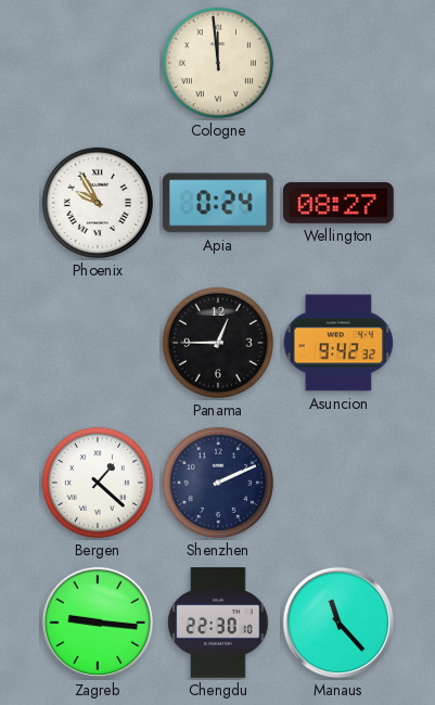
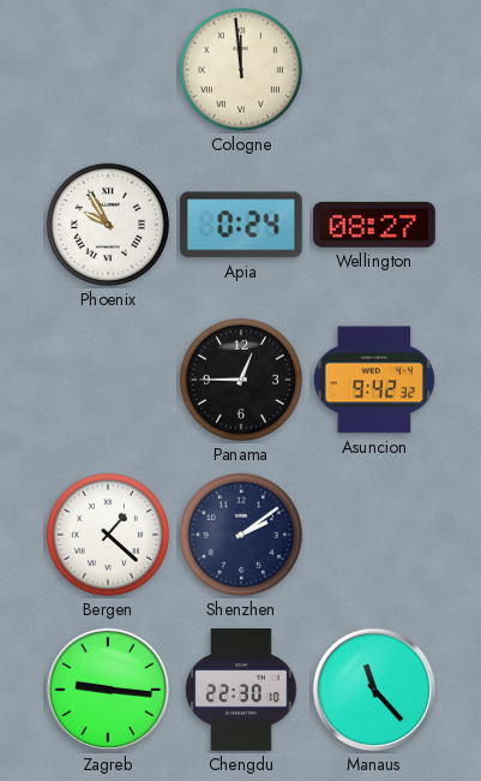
Shenzhen: 2:11 -> 2:09
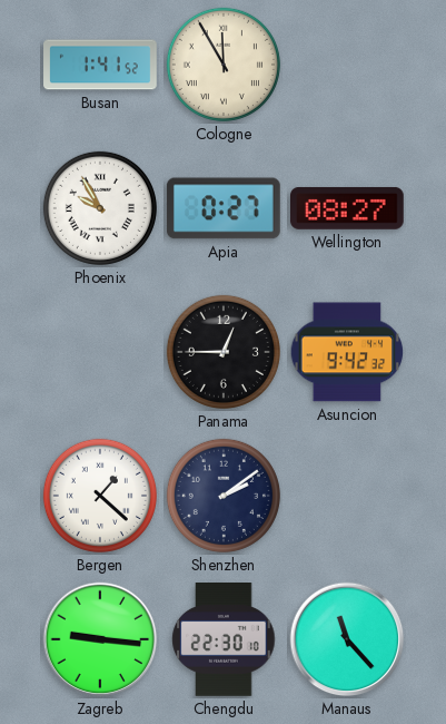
Busan: none -> 1:41
Cologne: 11:59 -> 11:55
Apia: 0:24 -> 0:27
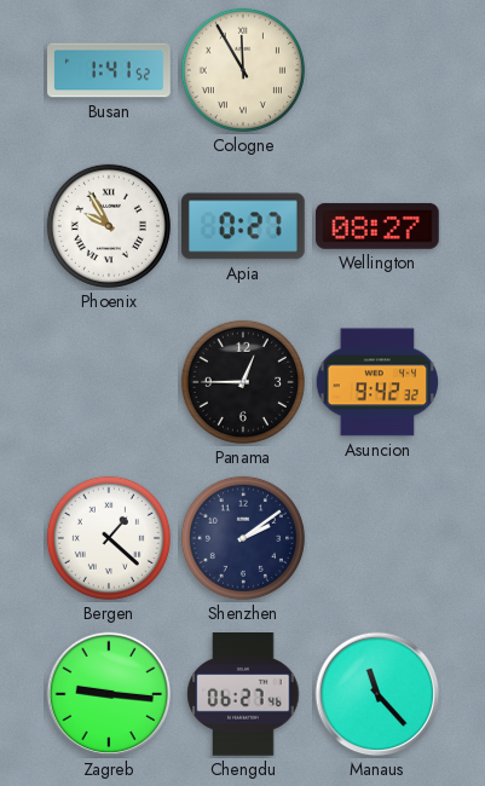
Chengdu: 22:30 -> 06:27
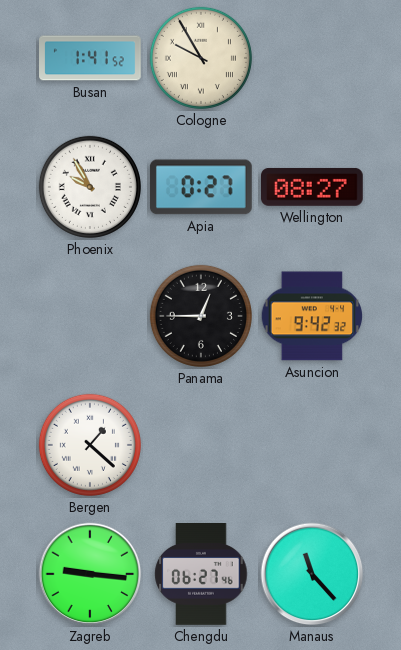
Cologne: 11:55 -> 9:55
Shenzhen: 2:09 -> none
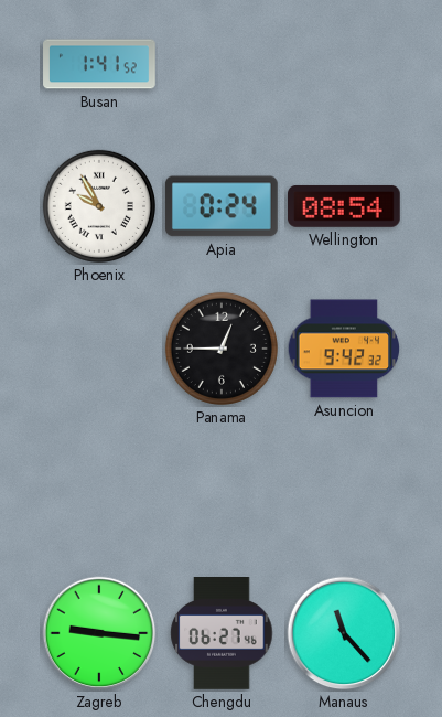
Cologne: 9:55 -> none
Apia: 0:27 -> 0:24
Wellington: 08:27 -> 08:54
Bergen: 1:22 -> none
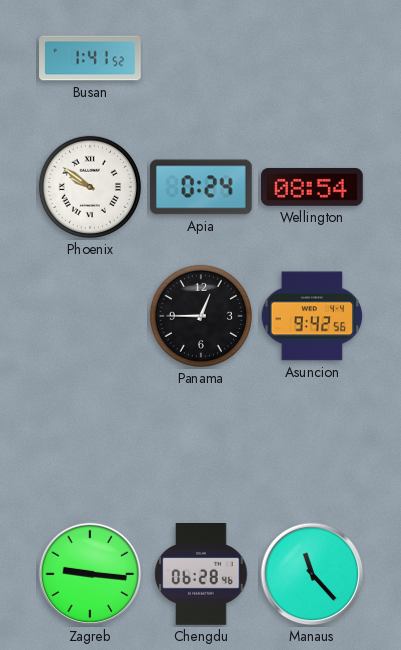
Phoenix: 9:55 -> 9:51
Asuncion: 9:42:32 -> 9:42:56
Chengdu: 06:27 -> 06:28
